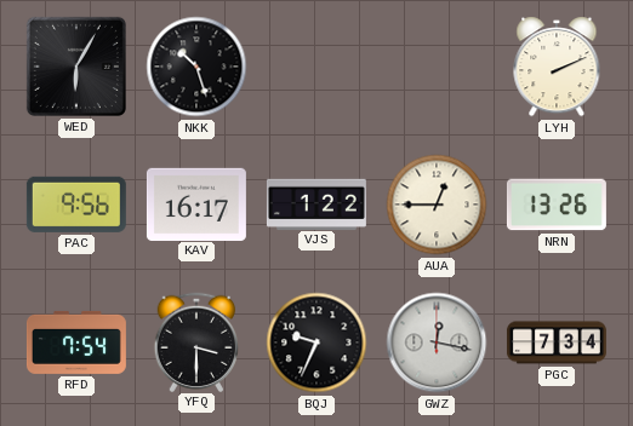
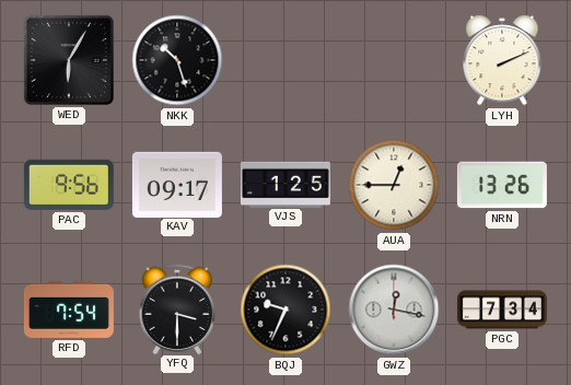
KAV: 16:17 -> 09:17
VJS: 1:22 -> 1:25
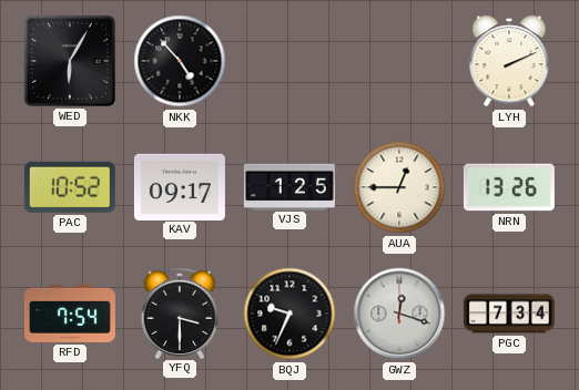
NKK: 10:27 -> 4:53
PAC: 9:56 -> 10:52
GWZ: 12:17 -> 12:18
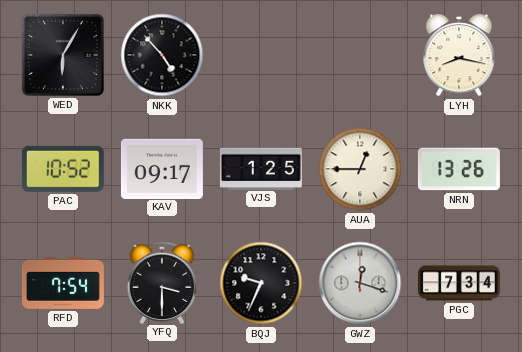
LYH: 2:11 -> 8:17
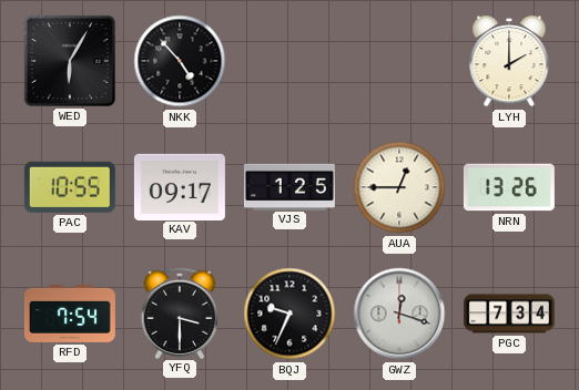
LYH: 8:17 -> 2:00
PAC: 10:52 -> 10:55
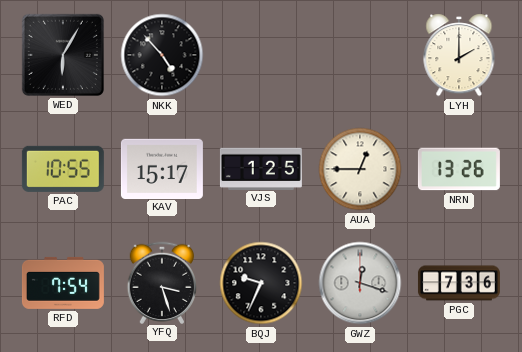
KAV: 09:17 -> 15:17
YFQ: 3:30 -> 3:27
PGC: 7:34 -> 7:36
